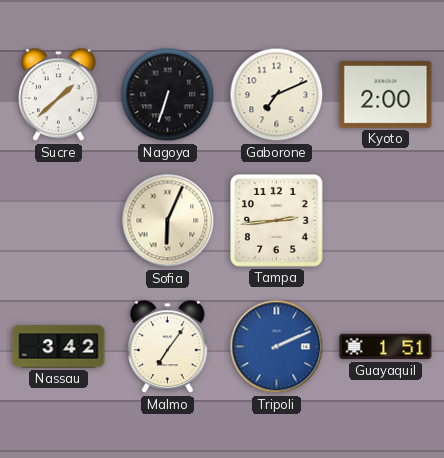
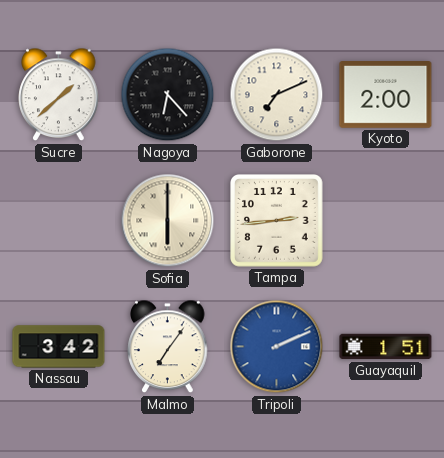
Nagoya: 6:33 -> 6:23
Sofia: 6:04 -> 6:00
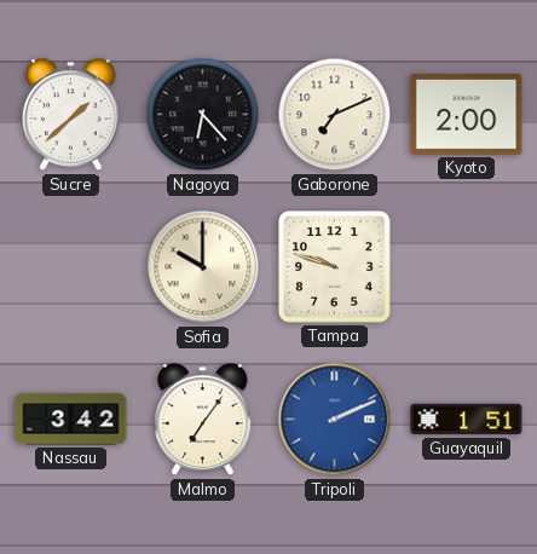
Sofia: 6:00 -> 10:00
Tampa: 2:44 -> 9:48
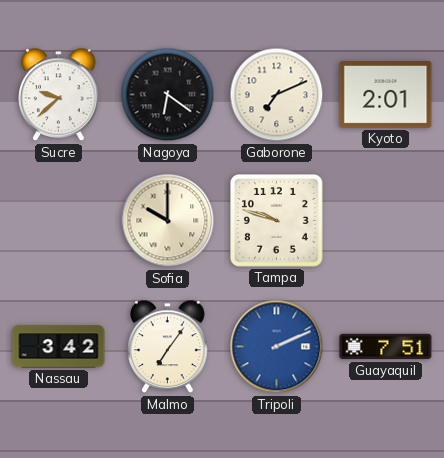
Sucre: 1:38 -> 9:38
Nagoya: 6:23 -> 6:21
Kyoto: 2:00 -> 2:01
Guayaquil: 1:51 -> 7:51
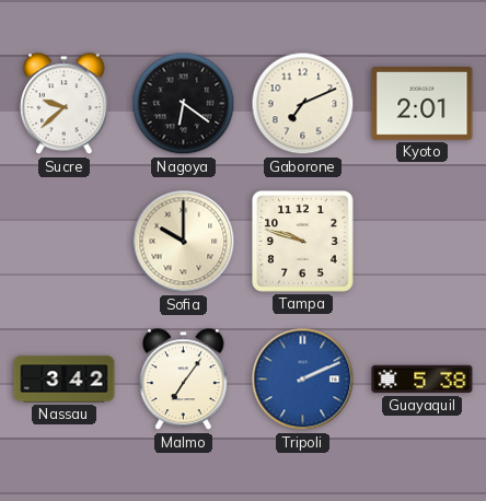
Guayaquil: 7:51 -> 5:38
